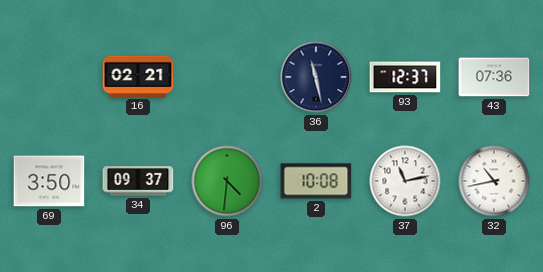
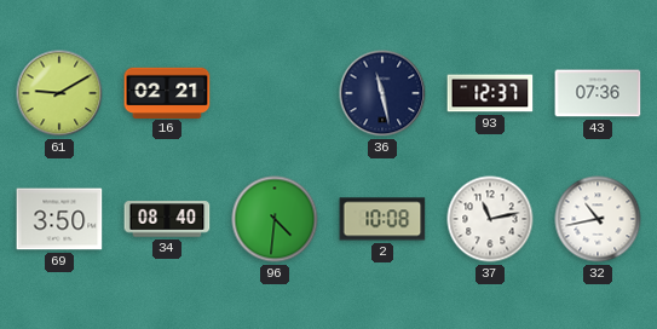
61: none -> 9:10
34: 09:37 -> 08:40
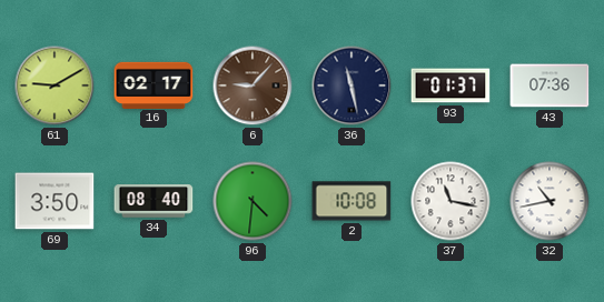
16: 02:21 -> 02:17
6: none -> 9:07
93: 12:37 -> 01:37
37: 11:13 -> 11:17
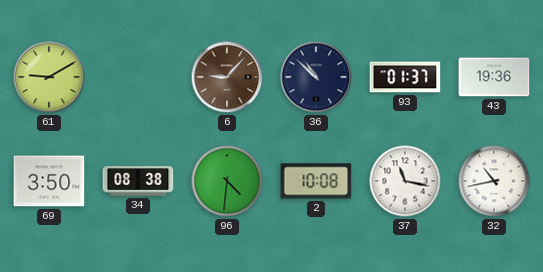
16: 02:17 -> none
36: 11:28 -> 10:52
43: 07:36 -> 19:36
34: 08:40 -> 08:38
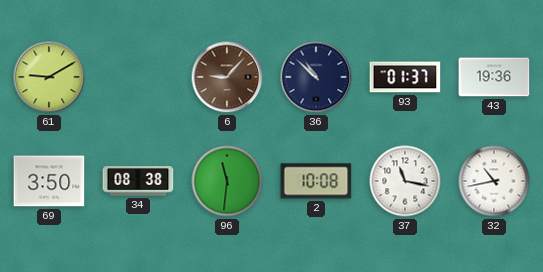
96: 4:31 -> 11:31
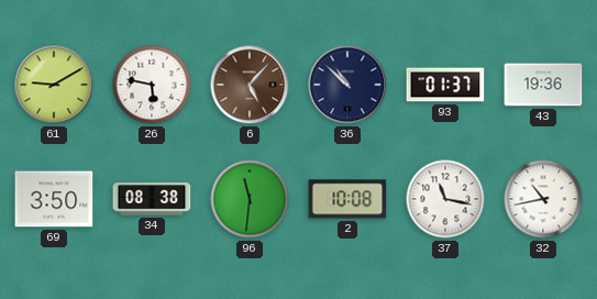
26: none -> 5:47
6: 9:07 -> 5:07
